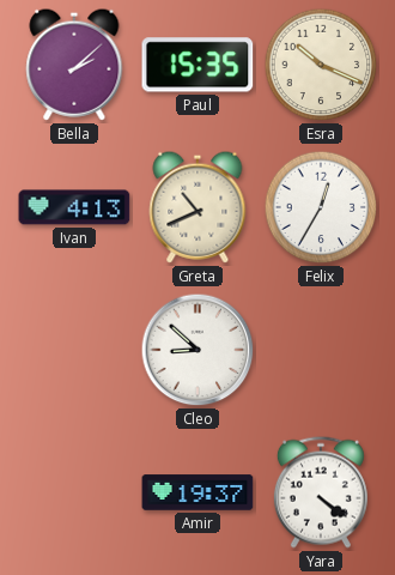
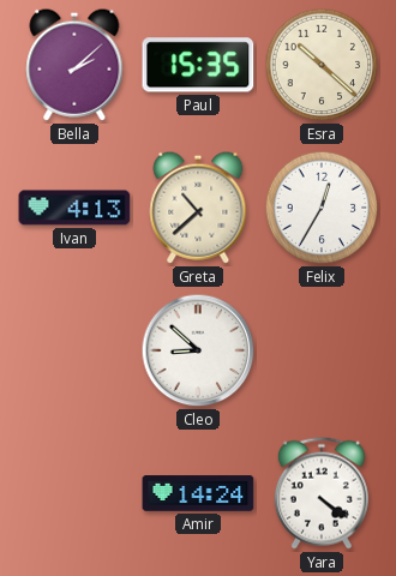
Esra: 10:19 -> 10:22
Greta: 10:41 -> 10:38
Amir: 19:37 -> 14:24
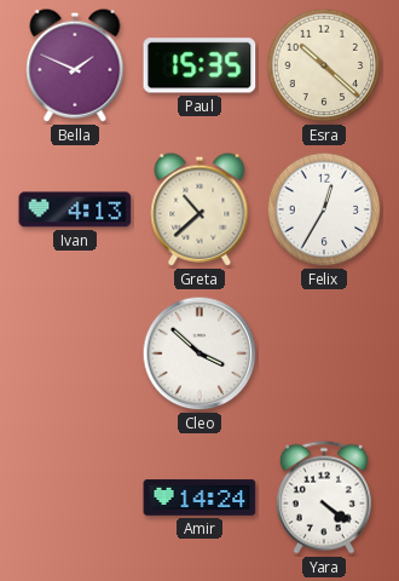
Bella: 2:08 -> 1:49
Cleo: 8:52 -> 3:52
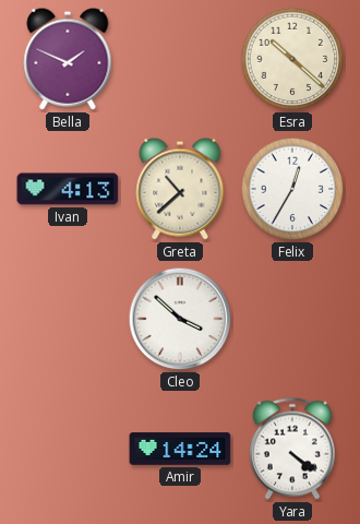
Paul: 15:35 -> none
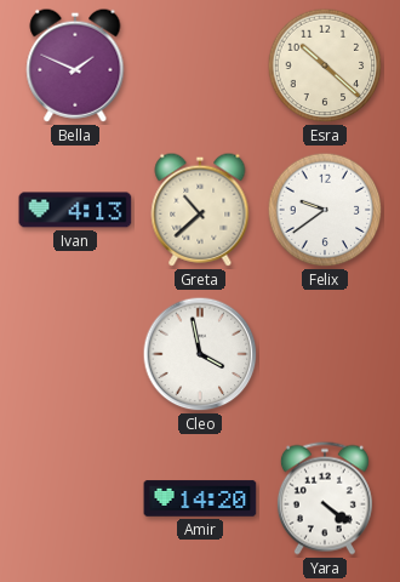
Felix: 12:35 -> 9:39
Cleo: 3:52 -> 3:58
Amir: 14:24 -> 14:20
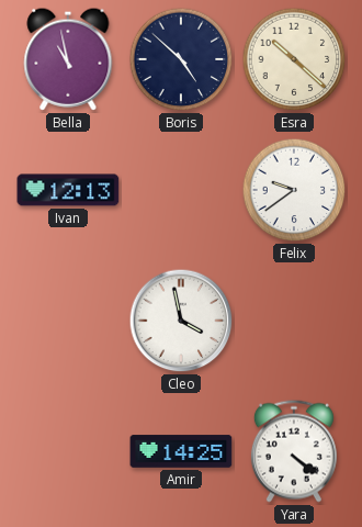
Bella: 1:49 -> 10:58
Boris: none -> 4:52
Ivan: 4:13 -> 12:13
Greta: 10:38 -> none
Amir: 14:20 -> 14:25
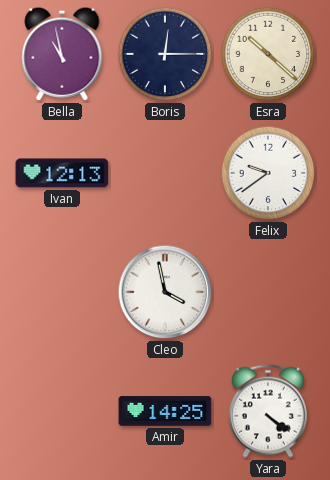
Boris: 4:52 -> 12:15
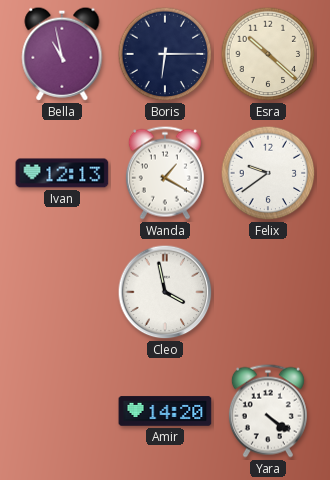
Boris: 12:15 -> 6:15
Wanda: none -> 1:20
Amir: 14:25 -> 14:20
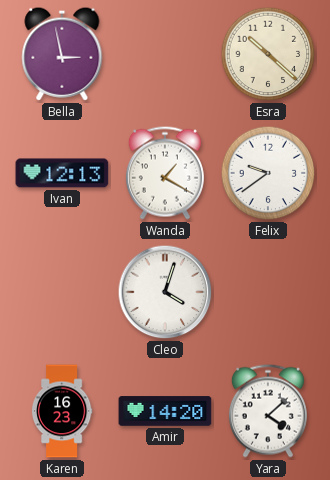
Bella: 10:58 -> 2:58
Boris: 6:15 -> none
Cleo: 3:58 -> 4:03
Karen: none -> 16:23
Yara: 4:21 -> 4:08
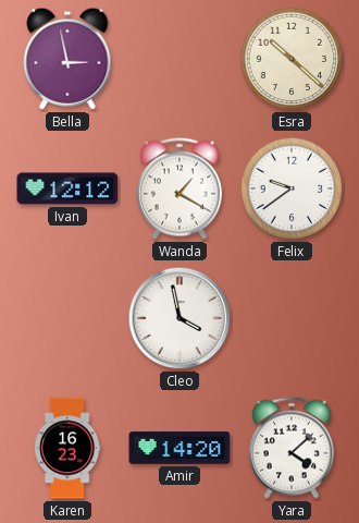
Ivan: 12:13 -> 12:12
Cleo: 4:03 -> 3:58
